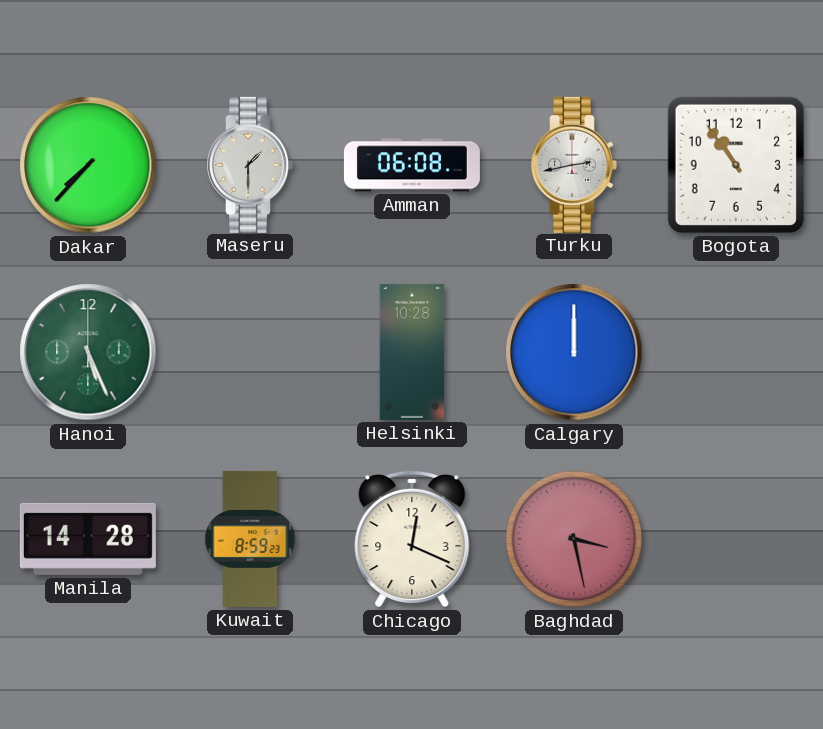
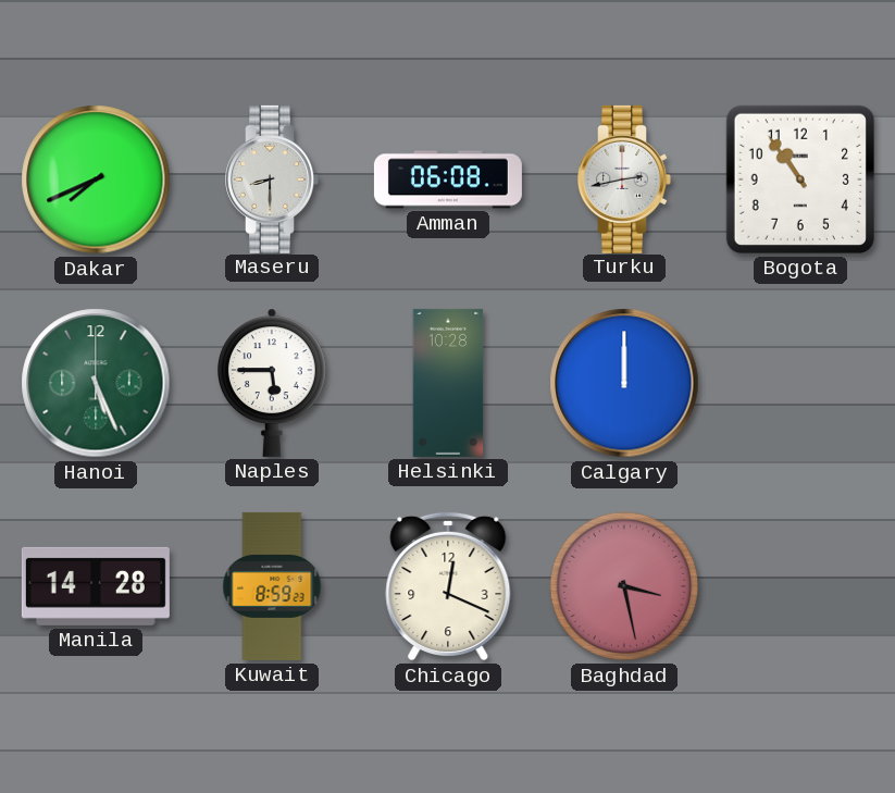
Dakar: 7:37 -> 7:41
Maseru: 1:30 -> 8:30
Naples: none -> 5:45
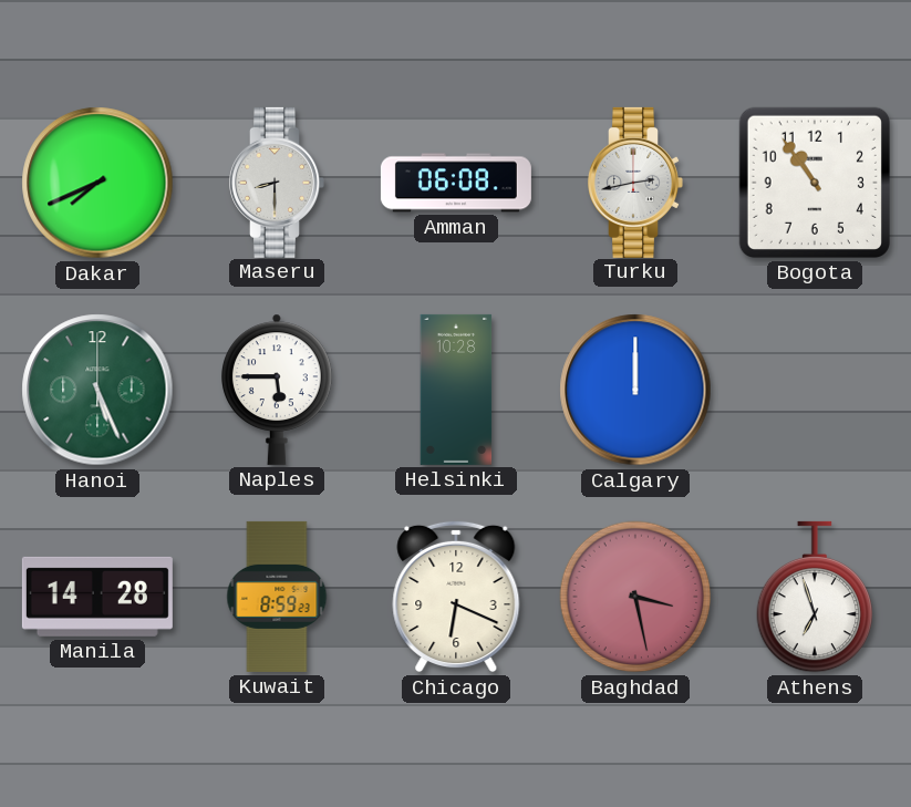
Chicago: 12:19 -> 6:19
Athens: none -> 6:57
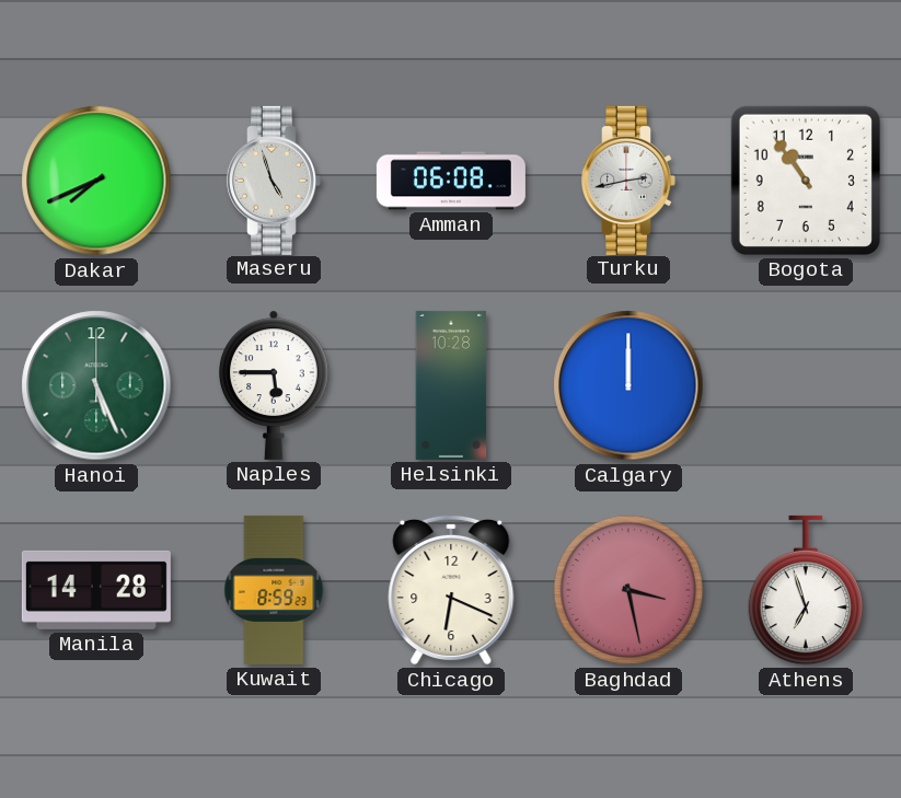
Maseru: 8:30 -> 4:57
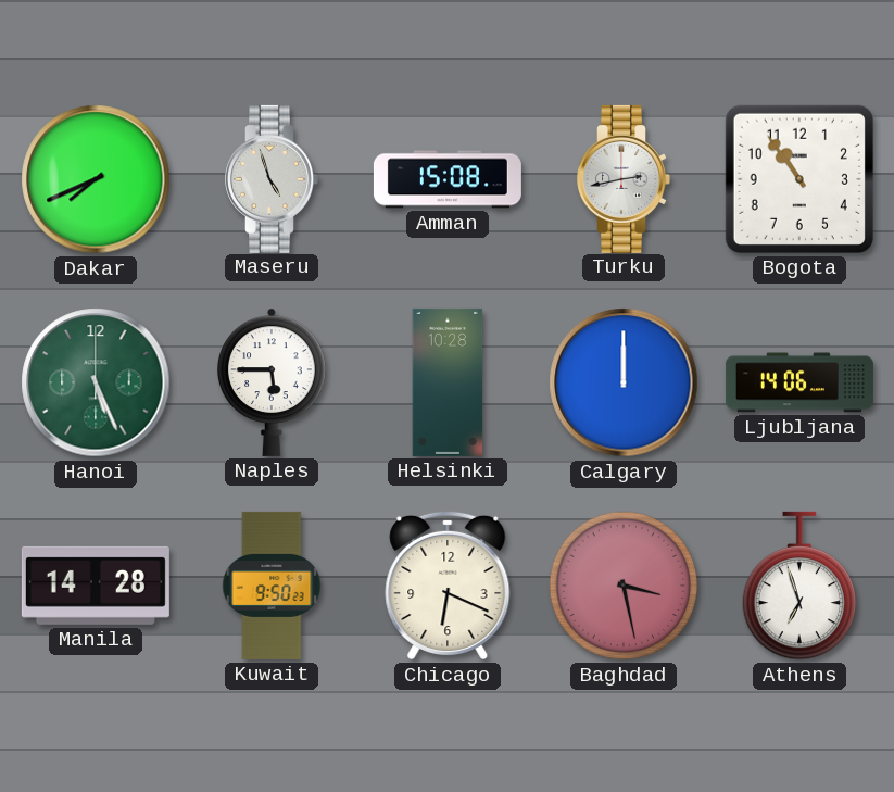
Amman: 06:08 -> 15:08
Ljubljana: none -> 14:06
Kuwait: 8:59 -> 9:50
